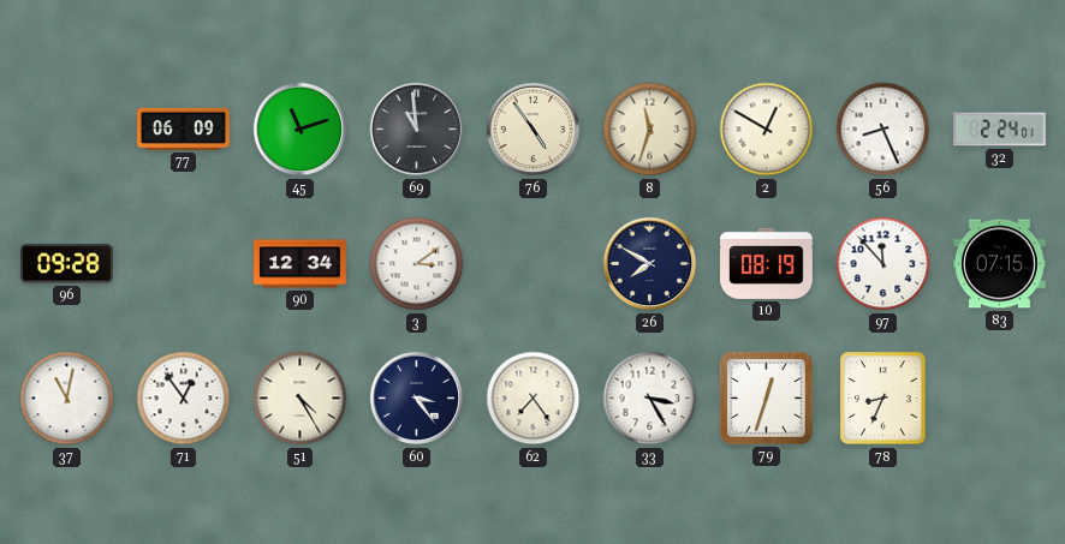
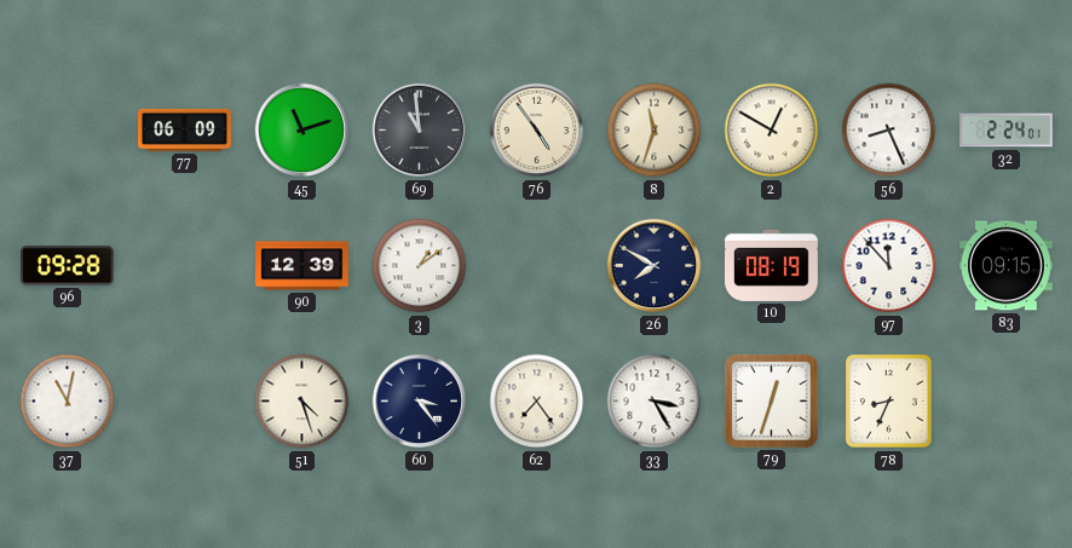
90: 12:34 -> 12:39
3: 3:09 -> 1:09
83: 07:15 -> 09:15
71: 12:54 -> none
51: 4:25 -> 4:27
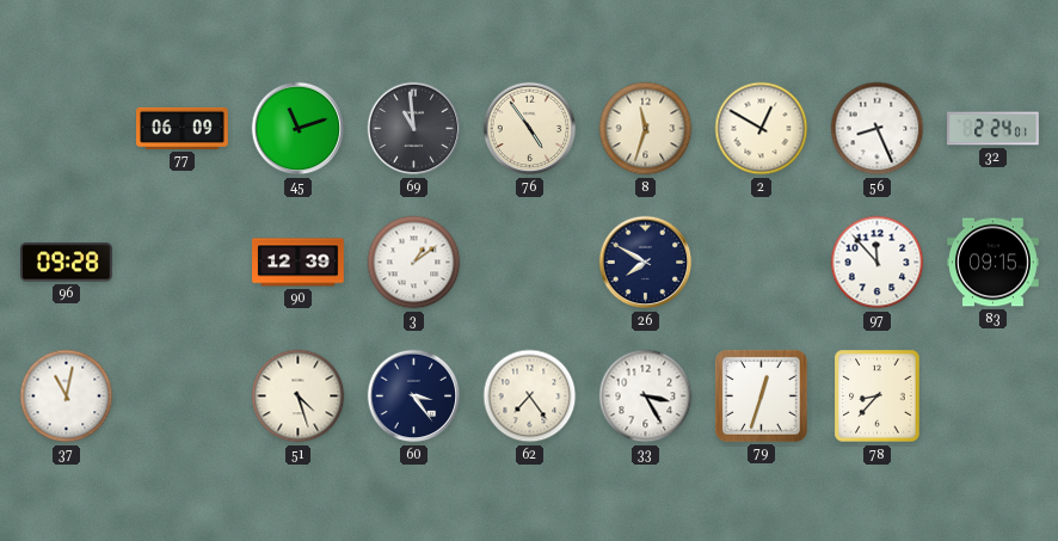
10: 08:19 -> none
78: 8:34 -> 8:37
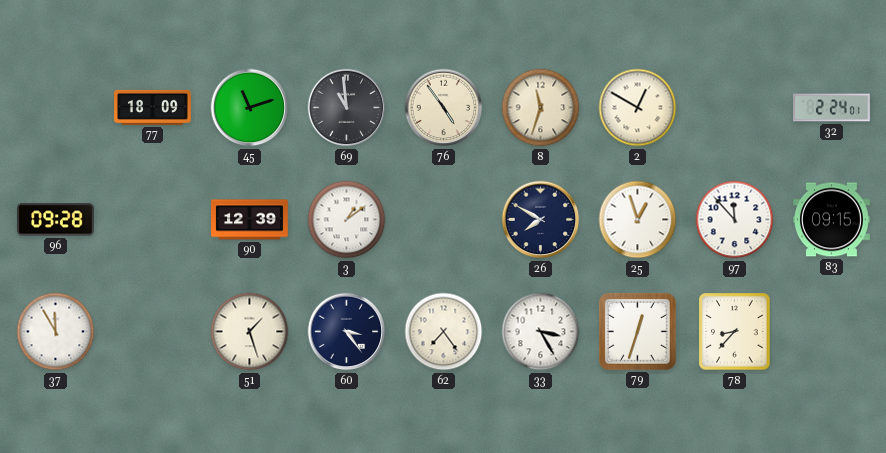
77: 06:09 -> 18:09
56: 8:26 -> none
25: none -> 12:57
37: 11:02 -> 11:55
51: 4:27 -> 1:27
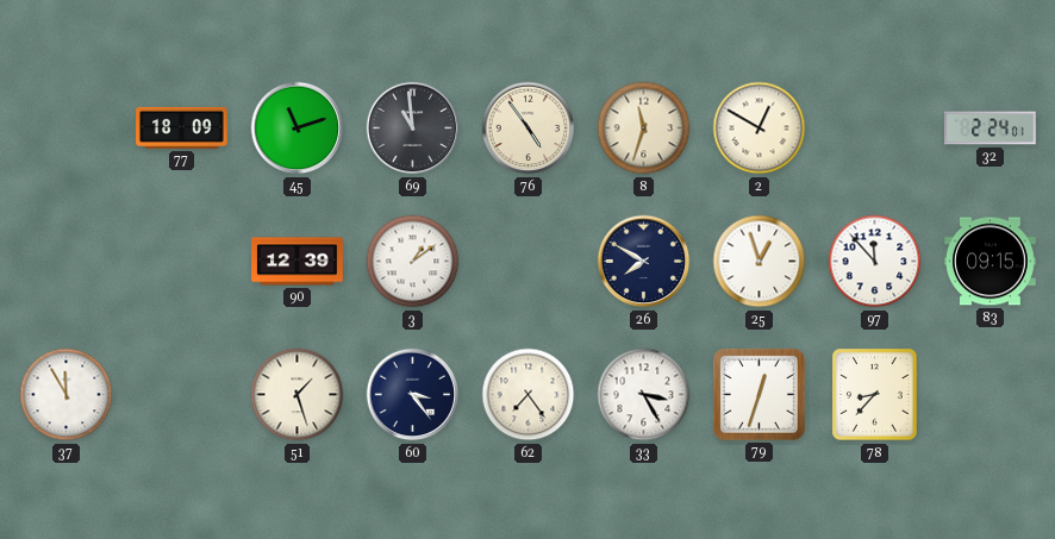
96: 09:28 -> none
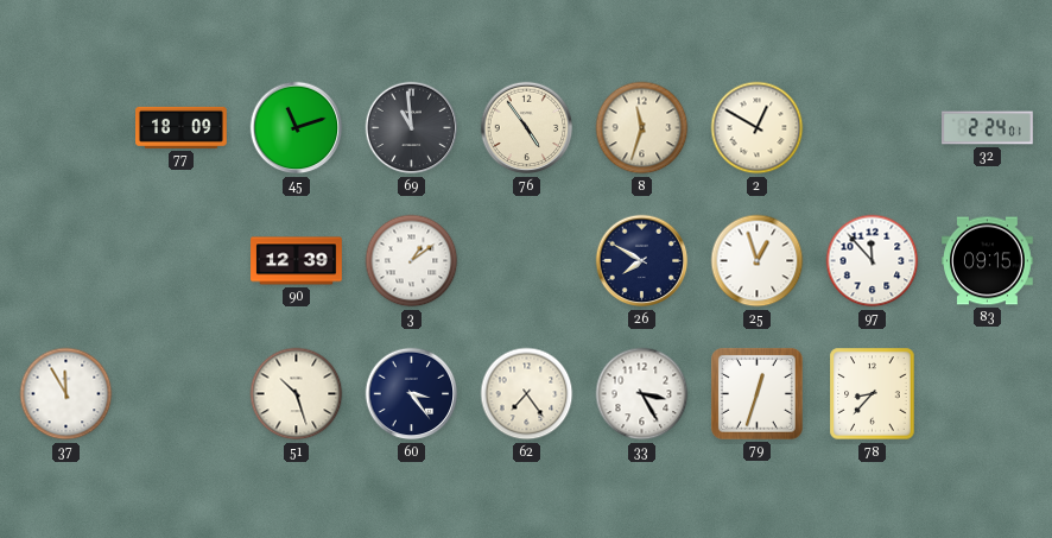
51: 1:27 -> 10:27
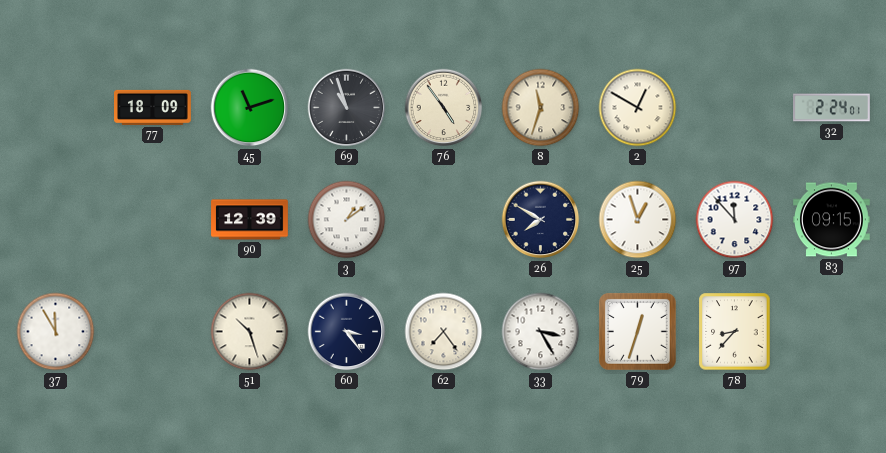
69: 10:59 -> 10:57
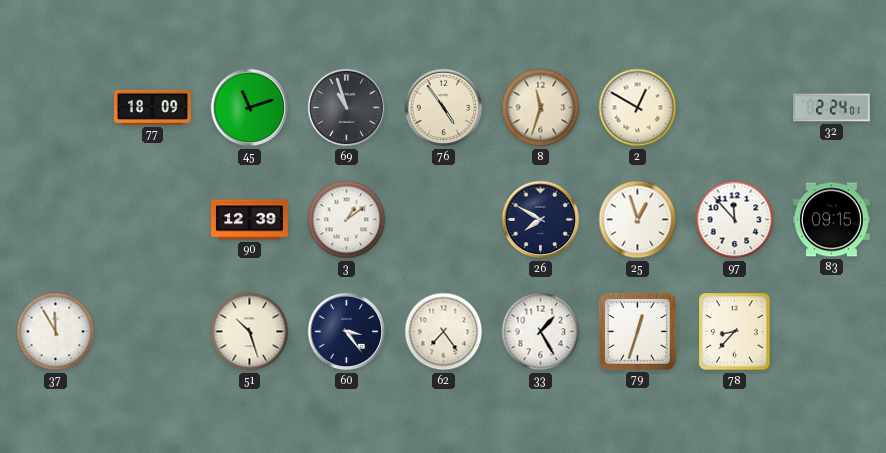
33: 3:25 -> 1:25
